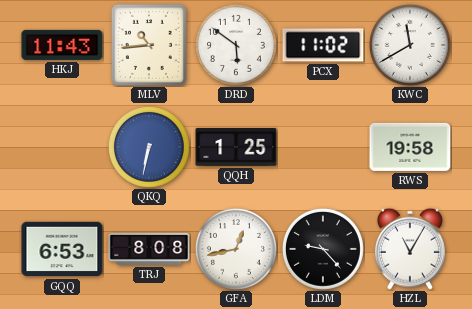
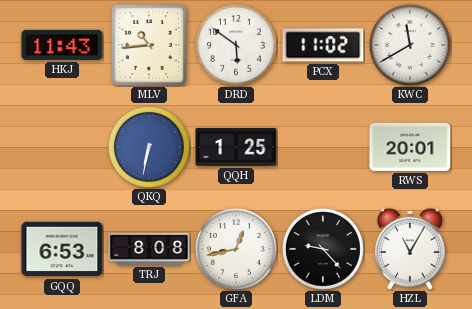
RWS: 19:58 -> 20:01
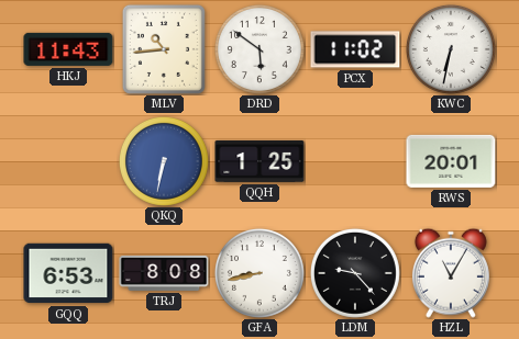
KWC: 11:40 -> 6:32
GFA: 12:43 -> 8:43
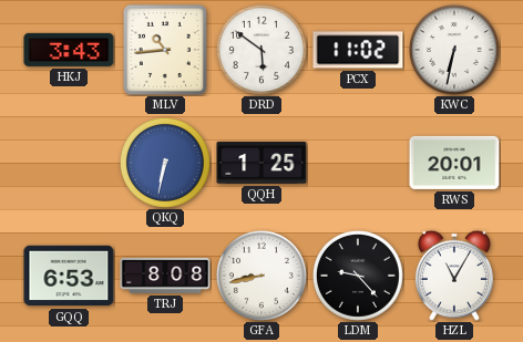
HKJ: 11:43 -> 3:43
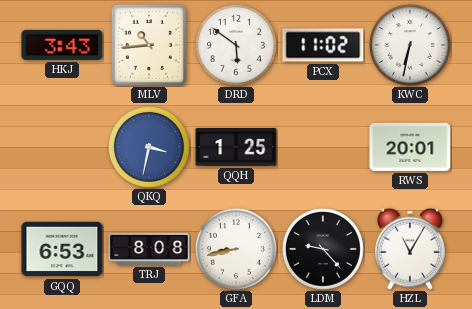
QKQ: 6:32 -> 3:32
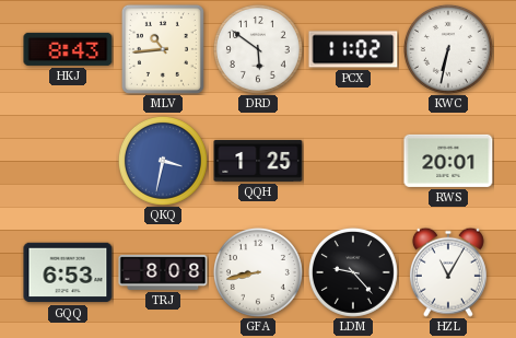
HKJ: 3:43 -> 8:43
